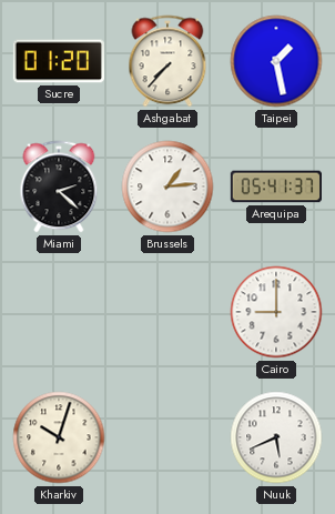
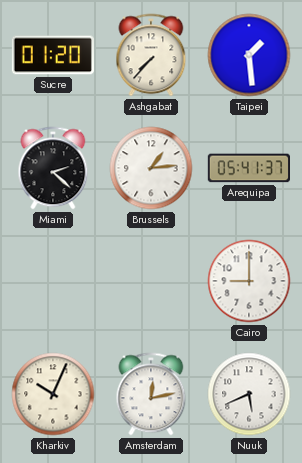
Taipei: 1:28 -> 1:29
Kharkiv: 10:03 -> 10:04
Amsterdam: none -> 12:13
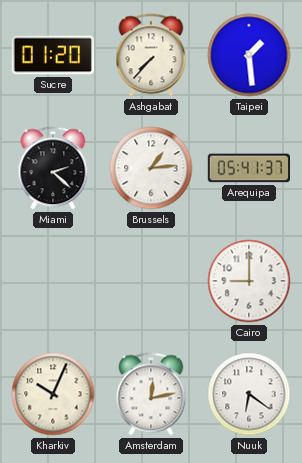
Nuuk: 5:41 -> 6:21
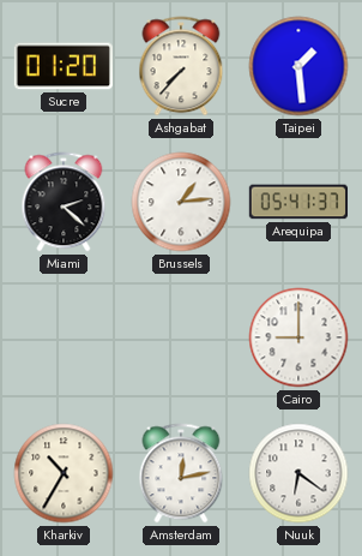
Kharkiv: 10:04 -> 10:35
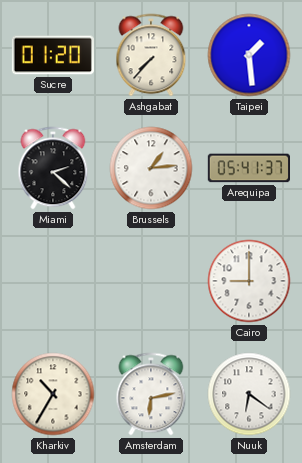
Amsterdam: 12:13 -> 6:13
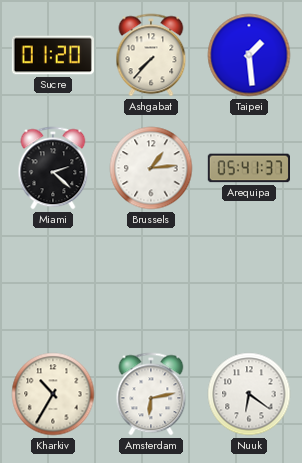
Cairo: 9:00 -> none
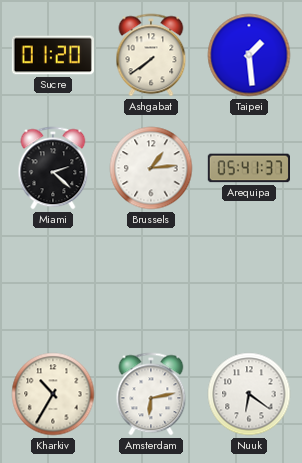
Ashgabat: 7:37 -> 7:39
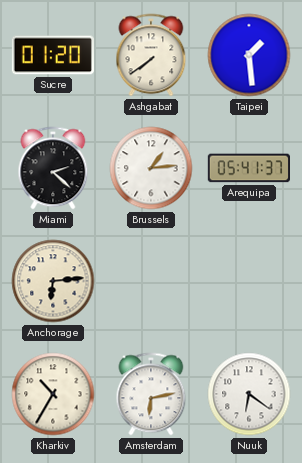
Anchorage: none -> 6:14
